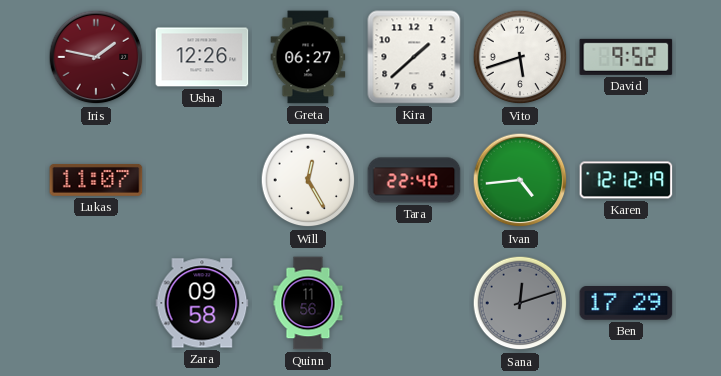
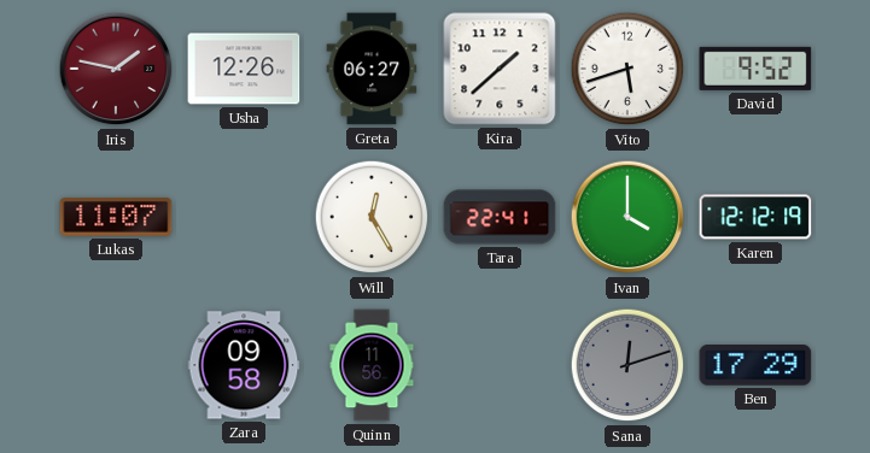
Tara: 22:40 -> 22:41
Ivan: 4:44 -> 4:00
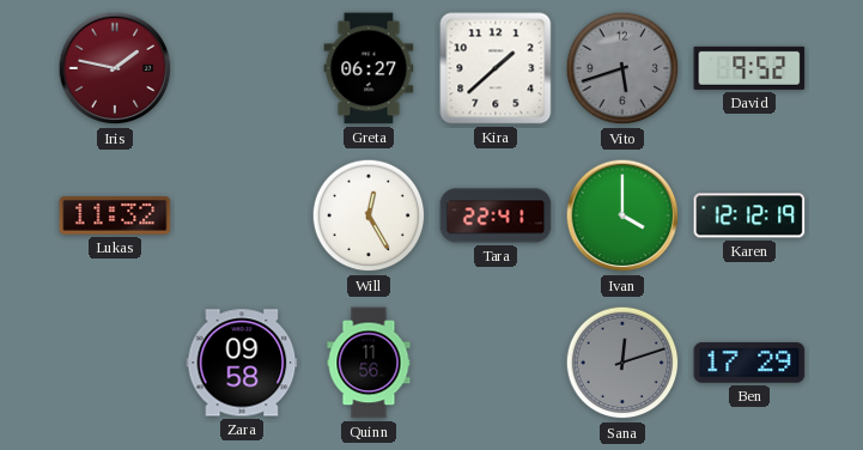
Usha: 12:26 -> none
Vito dial: white -> grey
Lukas: 11:07 -> 11:32
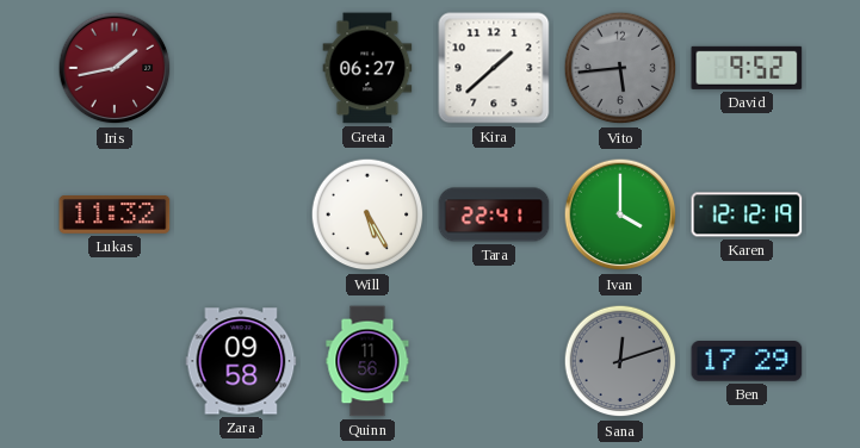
Iris: 1:47 -> 1:43
Vito: 5:42 -> 5:44
Will: 12:25 -> 5:25
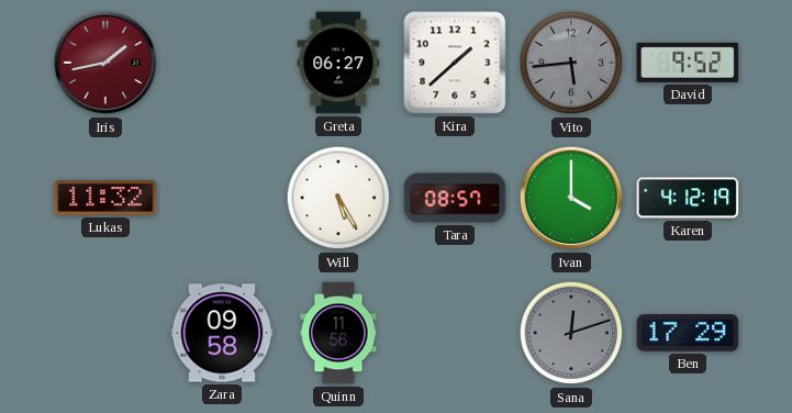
Tara: 22:41 -> 08:57
Karen: 12:12 -> 4:12
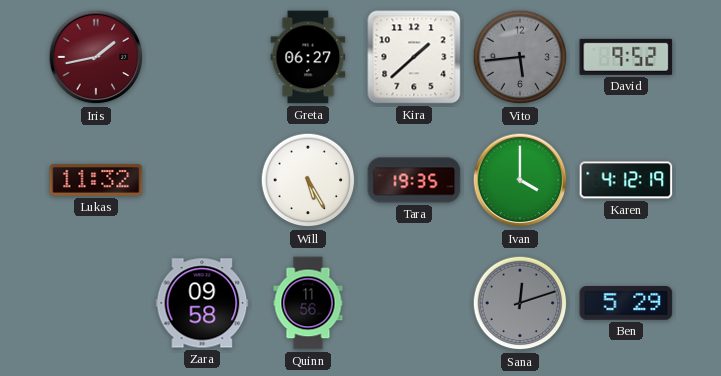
Tara: 08:57 -> 19:35
Ben: 17:29 -> 5:29
